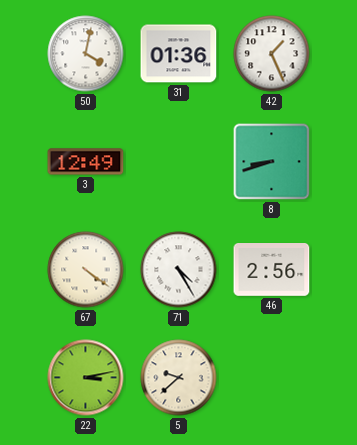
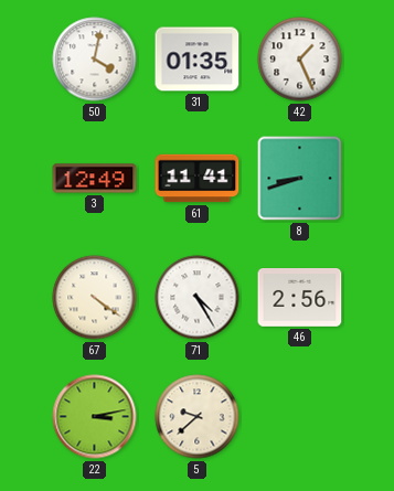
31: 01:36 -> 01:35
61: none -> 11:41
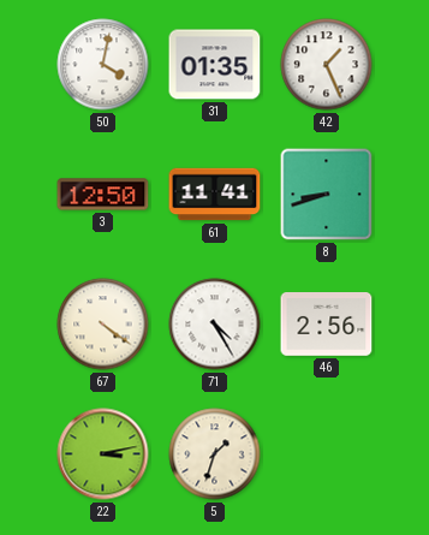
3: 12:49 -> 12:50
5: 9:38 -> 1:33
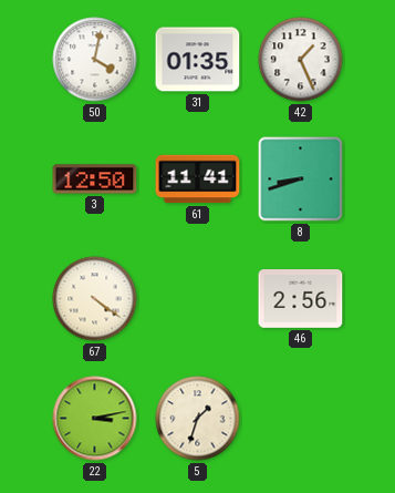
71: 4:25 -> none
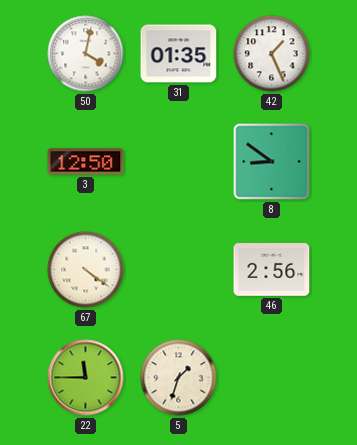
61: 11:41 -> none
8: 8:42 -> 8:51
22: 3:13 -> 11:45
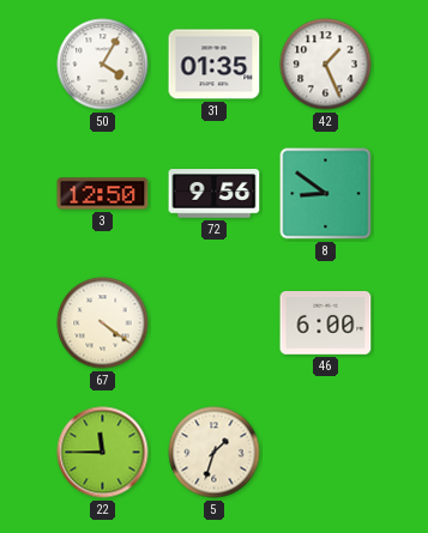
50: 4:02 -> 4:05
72: none -> 9:56
46: 2:56 -> 6:00
